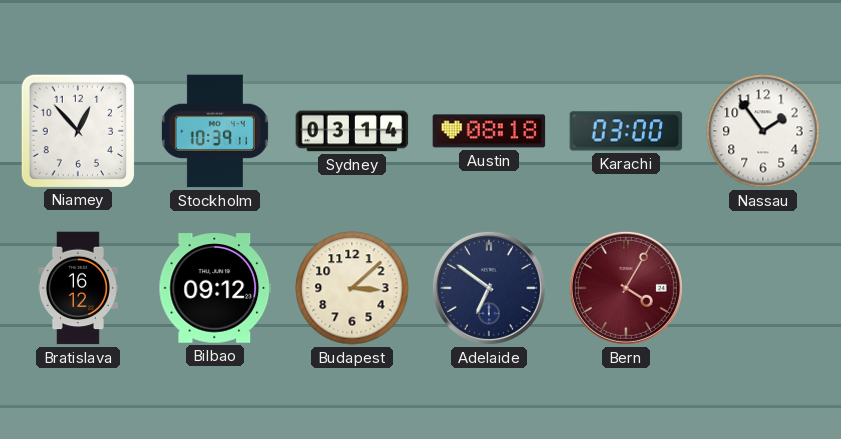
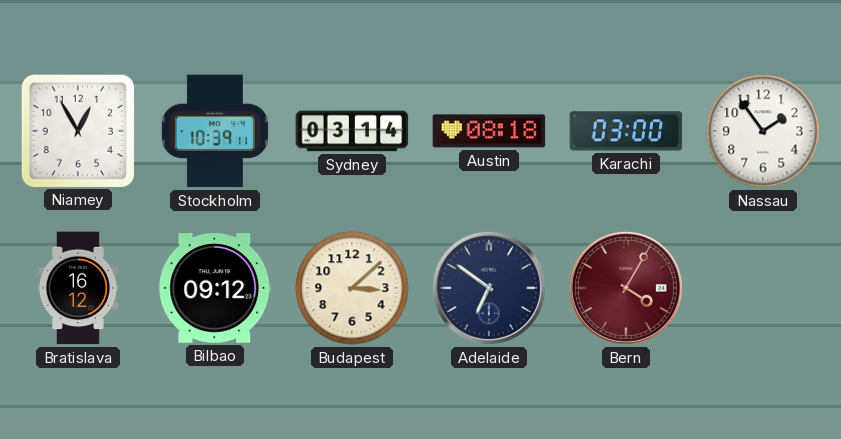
Niamey: 12:53 -> 12:55
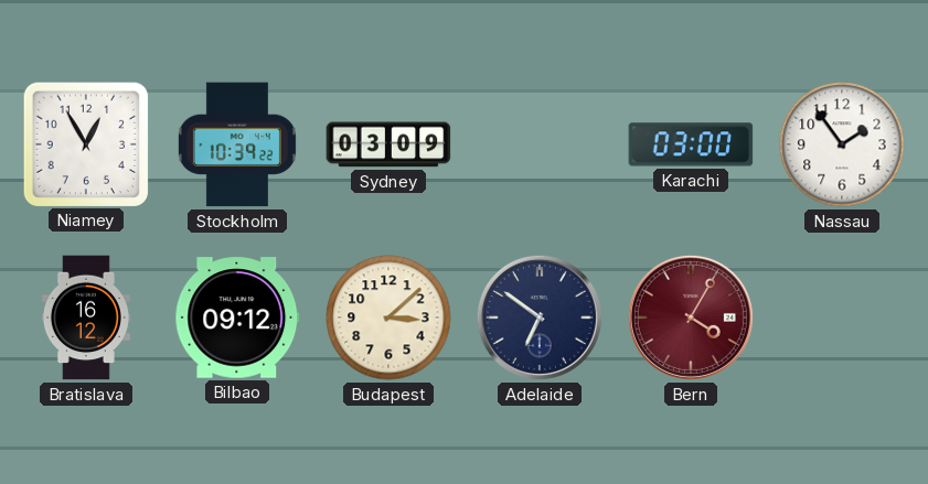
Stockholm: 10:39:11 -> 10:39:22
Sydney: 03:14 -> 03:09
Austin: 08:18 -> none
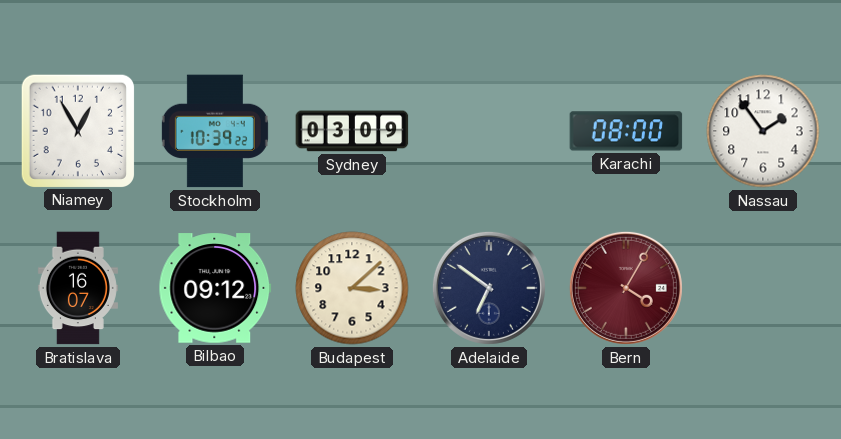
Karachi: 03:00 -> 08:00
Bratislava: 16:12 -> 16:07
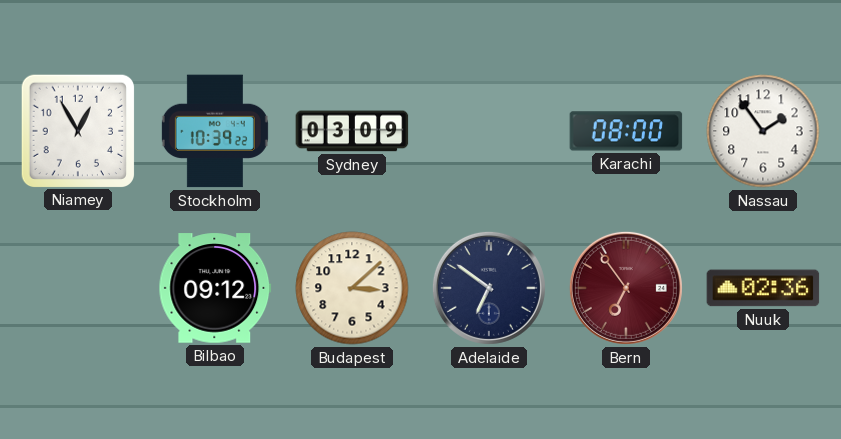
Bratislava: 16:07 -> none
Bern: 4:05 -> 6:54
Nuuk: none -> 02:36
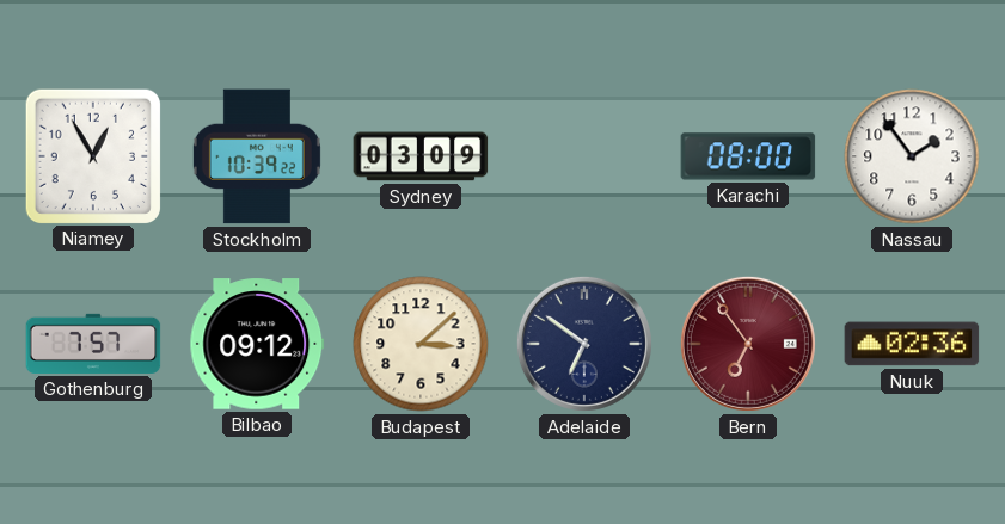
Gothenburg: none -> 7:57
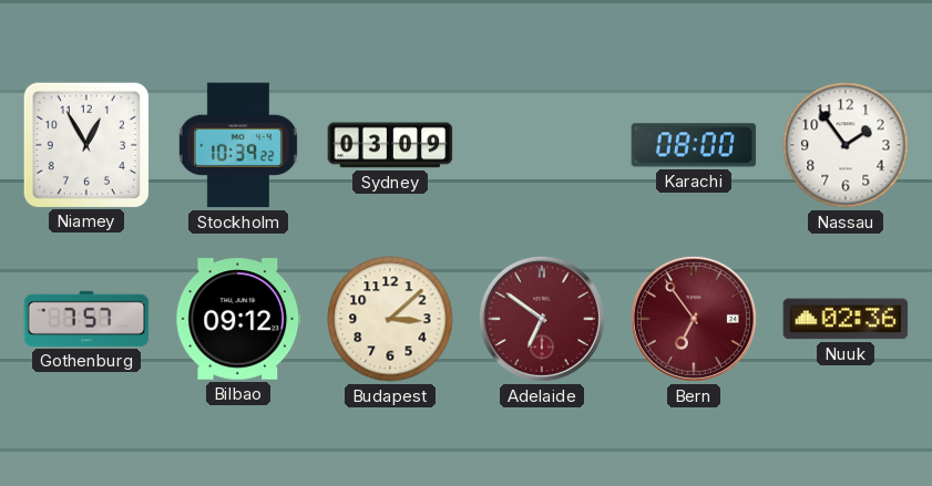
Adelaide dial: navy -> burgundy
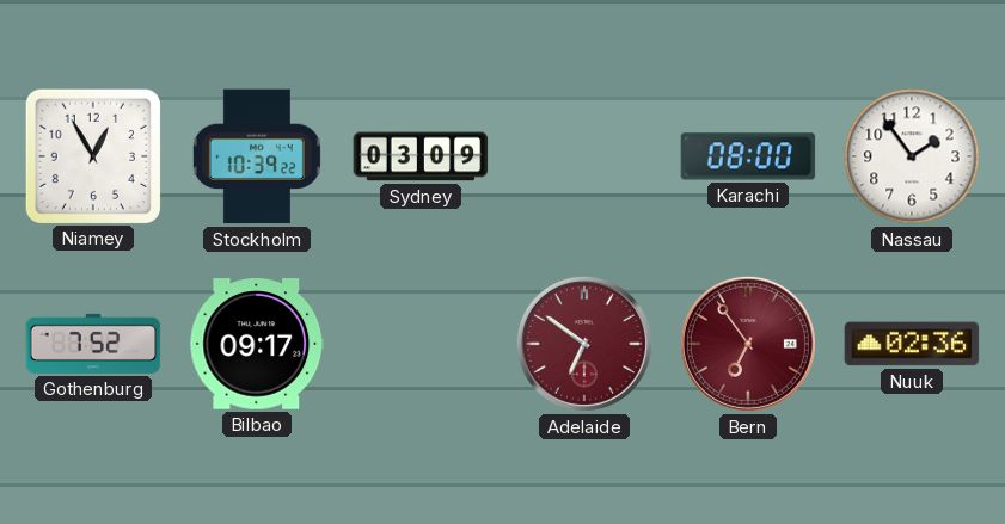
Gothenburg: 7:57 -> 7:52
Bilbao: 09:12 -> 09:17
Budapest: 3:08 -> none
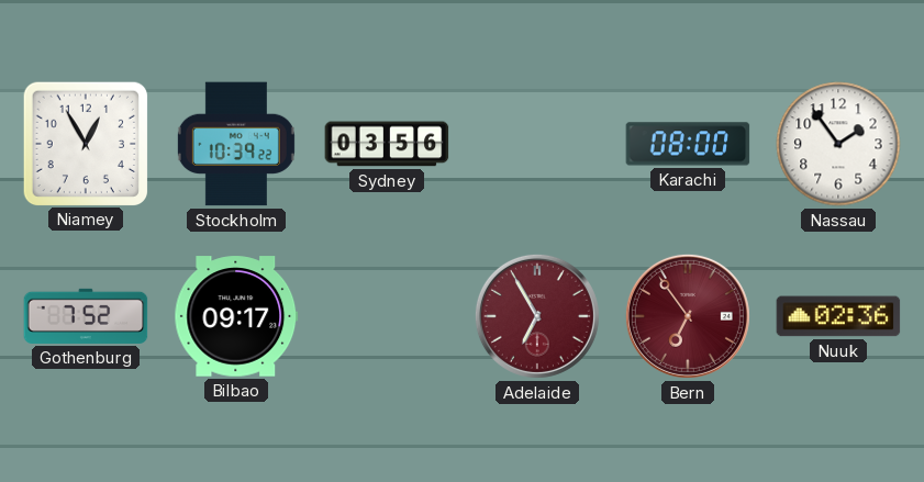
Sydney: 03:09 -> 03:56
Adelaide: 6:51 -> 6:55
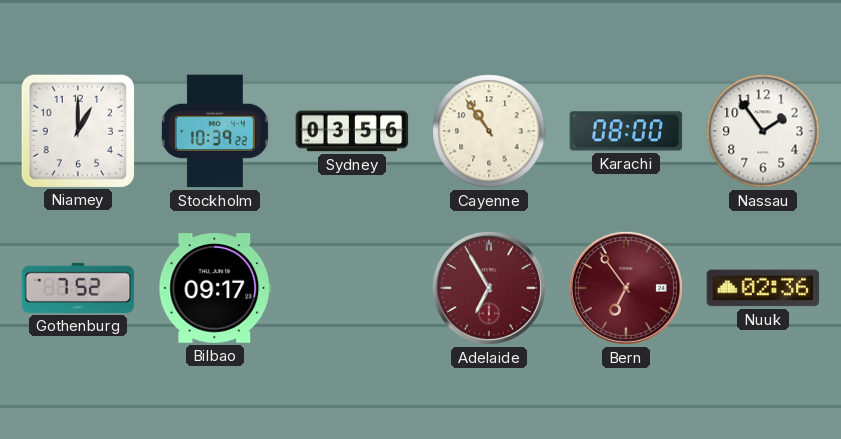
Niamey: 12:55 -> 1:00
Cayenne: none -> 10:54
